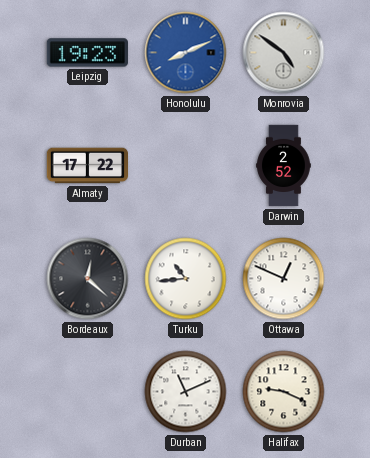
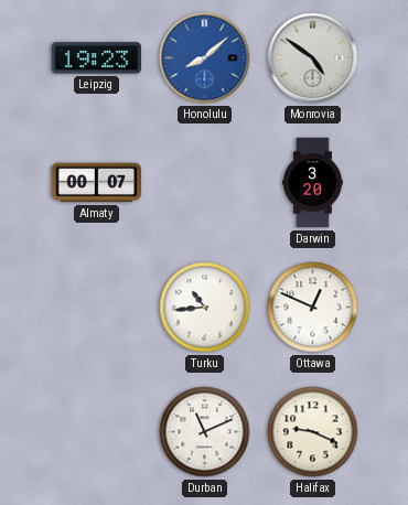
Honolulu: 8:11 -> 8:08
Almaty: 17:22 -> 00:07
Darwin: 2:52 -> 3:20
Bordeaux: 12:22 -> none
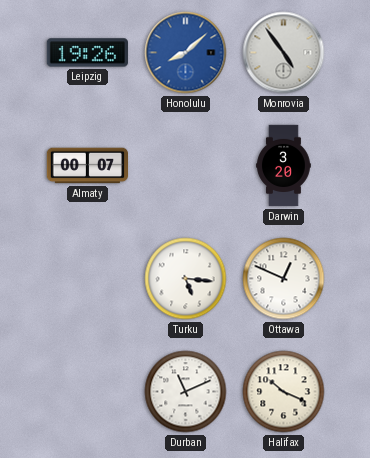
Leipzig: 19:23 -> 19:26
Monrovia: 4:51 -> 4:54
Turku: 10:44 -> 5:16
Halifax: 9:19 -> 10:19
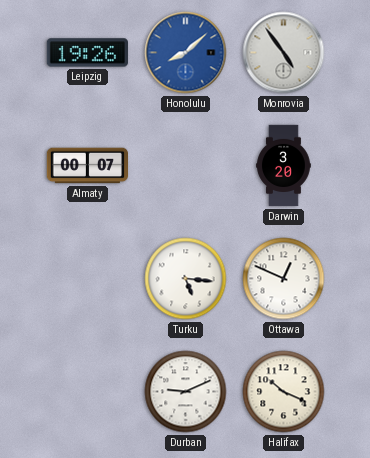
Durban: 11:11 -> 9:11
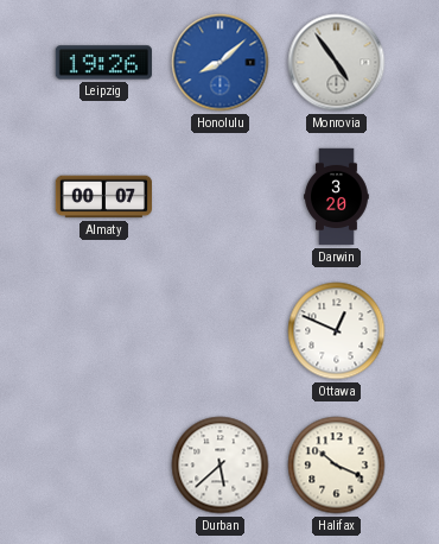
Turku: 5:16 -> none
Durban: 9:11 -> 5:38
